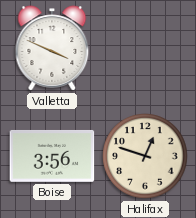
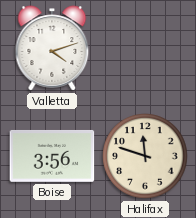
Valletta: 3:49 -> 4:12
Halifax: 12:48 -> 11:48
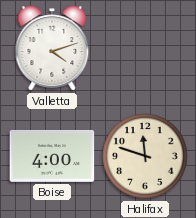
Boise: 3:56 -> 4:00
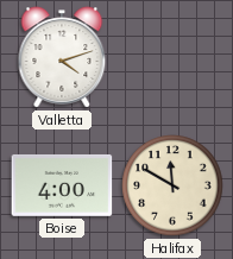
Halifax: 11:48 -> 11:50
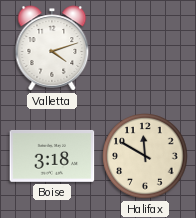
Boise: 4:00 -> 3:18
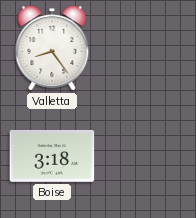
Valletta: 4:12 -> 8:24
Halifax: 11:50 -> none
